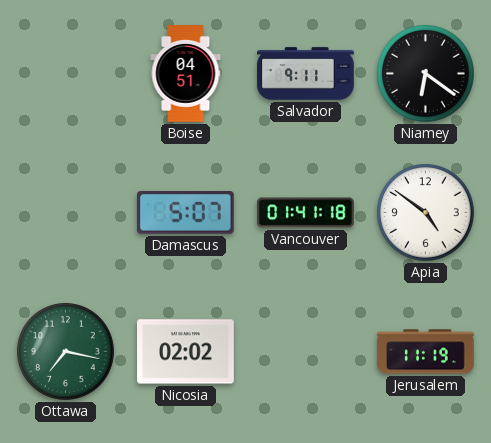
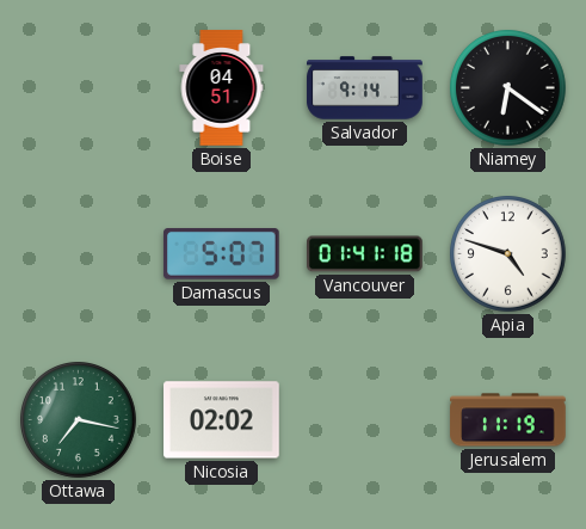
Salvador: 9:11 -> 9:14
Apia: 4:51 -> 4:48
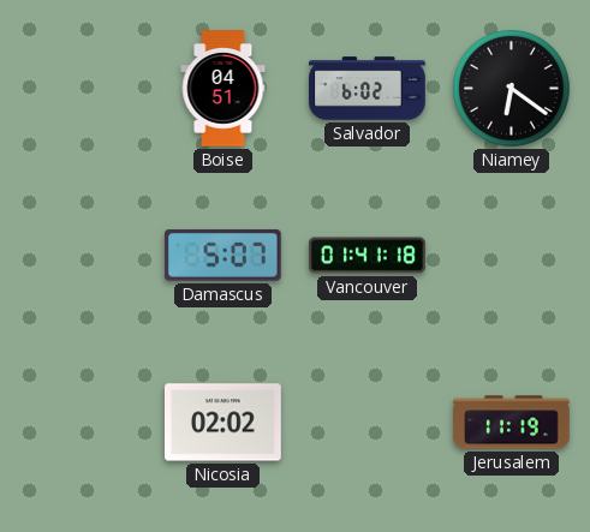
Salvador: 9:14 -> 6:02
Apia: 4:48 -> none
Ottawa: 7:17 -> none
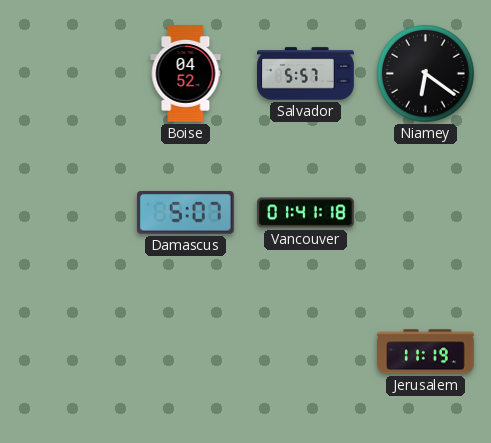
Boise: 04:51 -> 04:52
Salvador: 6:02 -> 5:57
Nicosia: 02:02 -> none
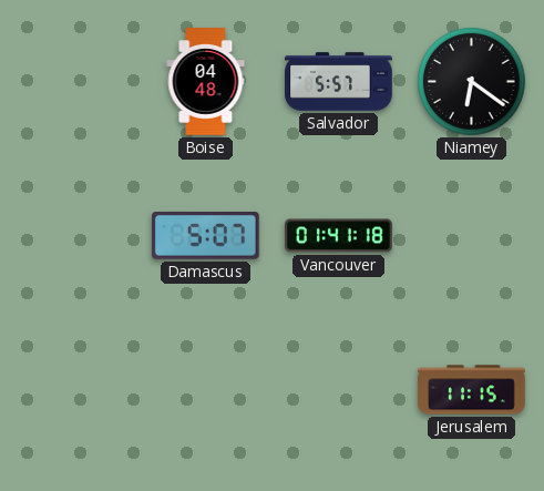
Boise: 04:52 -> 04:48
Jerusalem: 11:19 -> 11:15
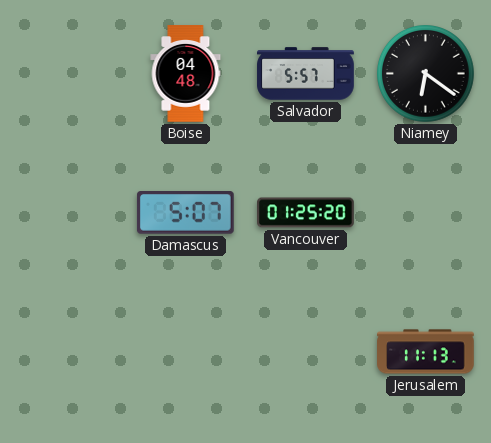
Vancouver: 01:41 -> 01:25
Jerusalem: 11:15 -> 11:13
